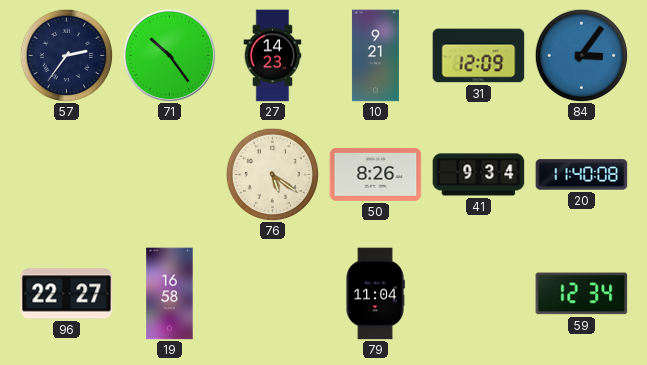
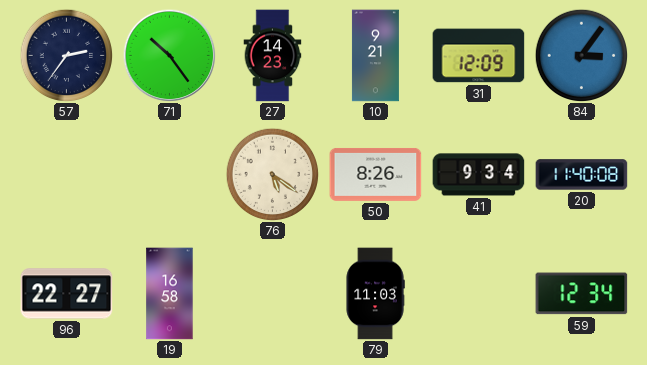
79: 11:04 -> 11:03
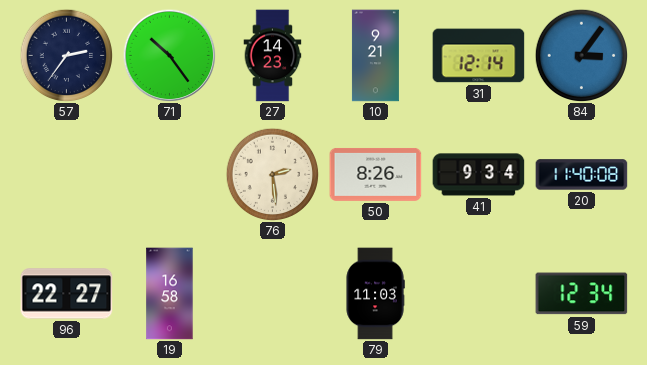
31: 12:09 -> 12:14
76: 5:21 -> 2:29
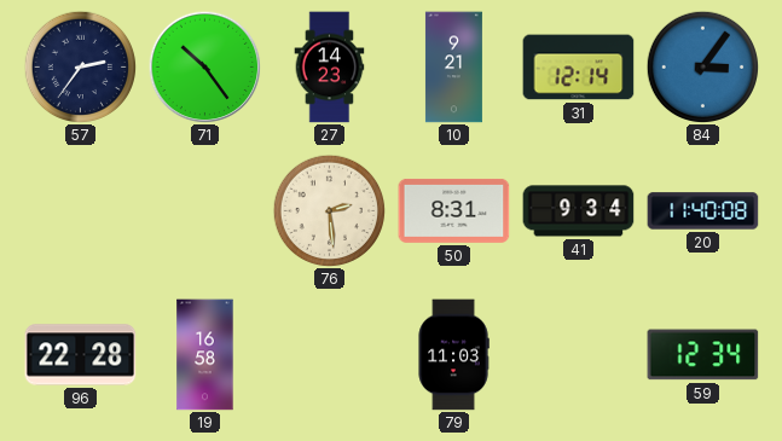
50: 8:26 -> 8:31
96: 22:27 -> 22:28
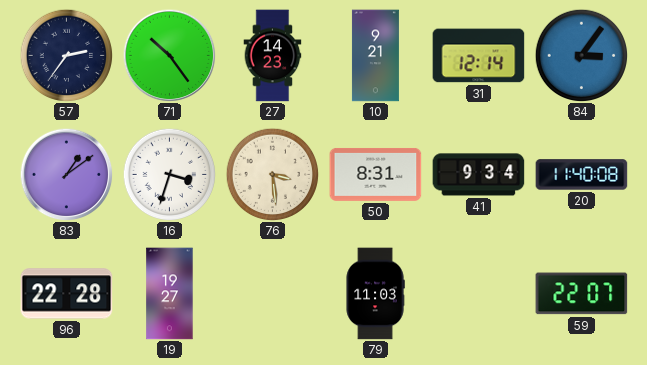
83: none -> 1:09
16: none -> 3:33
76: 2:29 -> 3:29
19: 16:58 -> 19:27
59: 12:34 -> 22:07
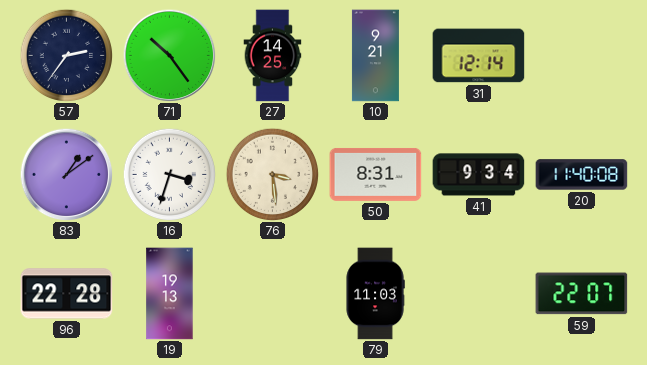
27: 14:23 -> 14:25
84: 3:06 -> none
19: 19:27 -> 19:13
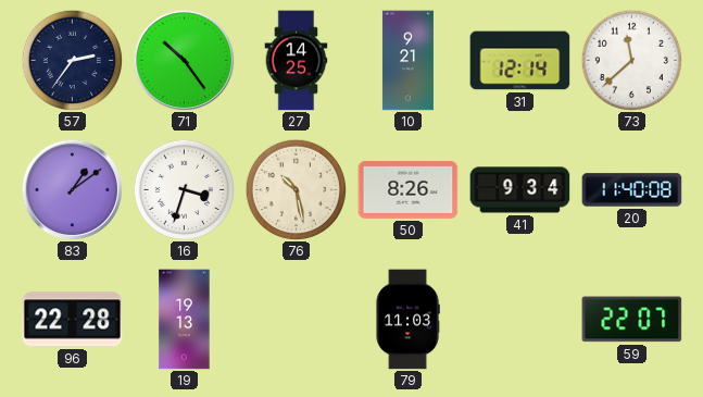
73: none -> 11:38
76: 3:29 -> 10:28
50: 8:31 -> 8:26
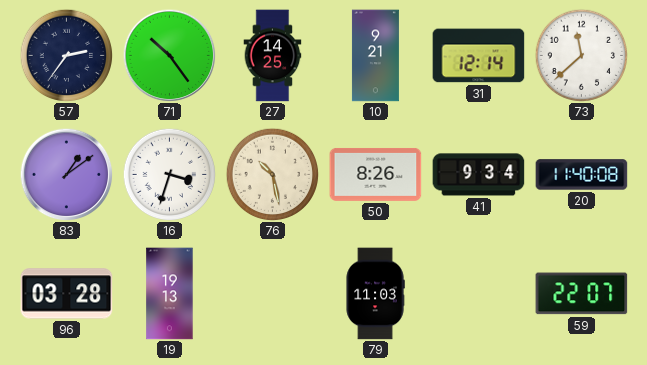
96: 22:28 -> 03:28
